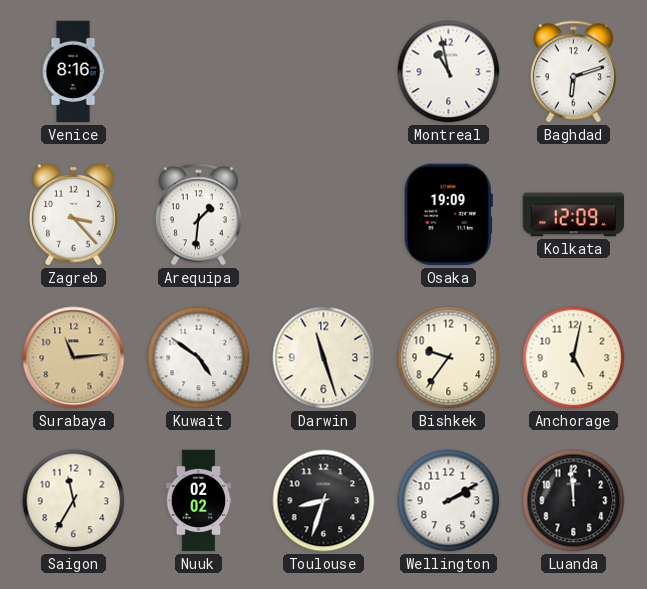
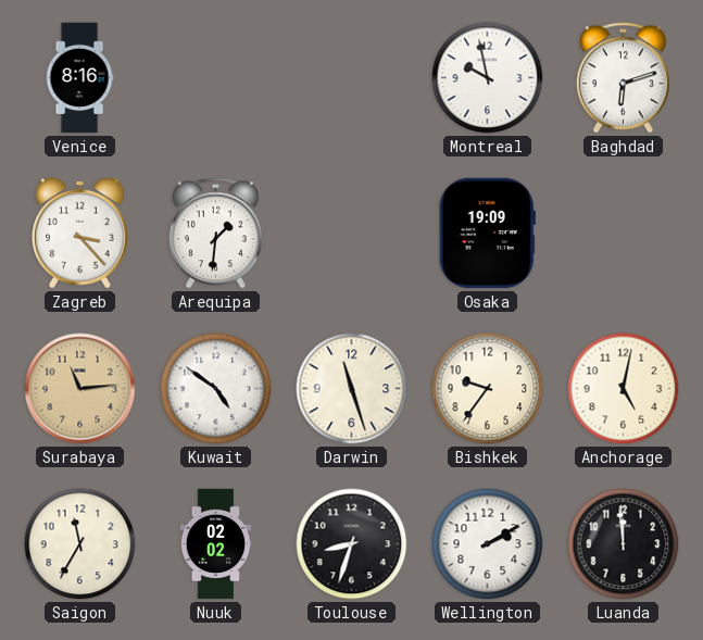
Montreal: 10:58 -> 9:58
Kolkata: 12:09 -> none
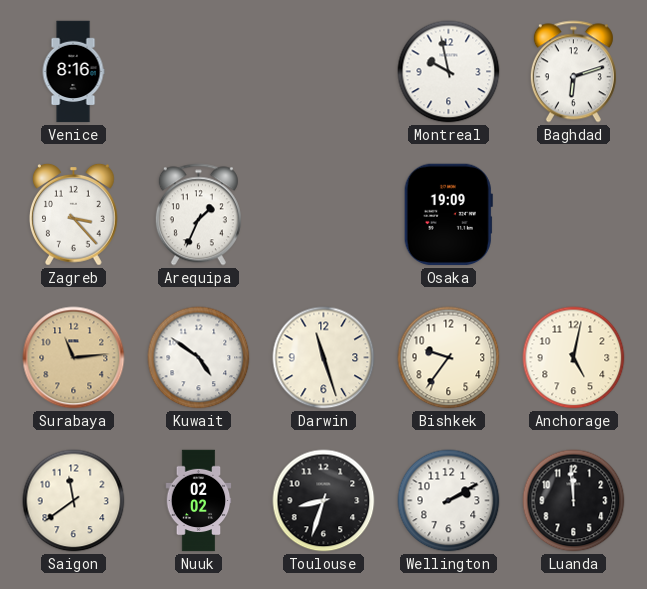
Arequipa: 1:31 -> 1:34
Saigon: 11:35 -> 11:39
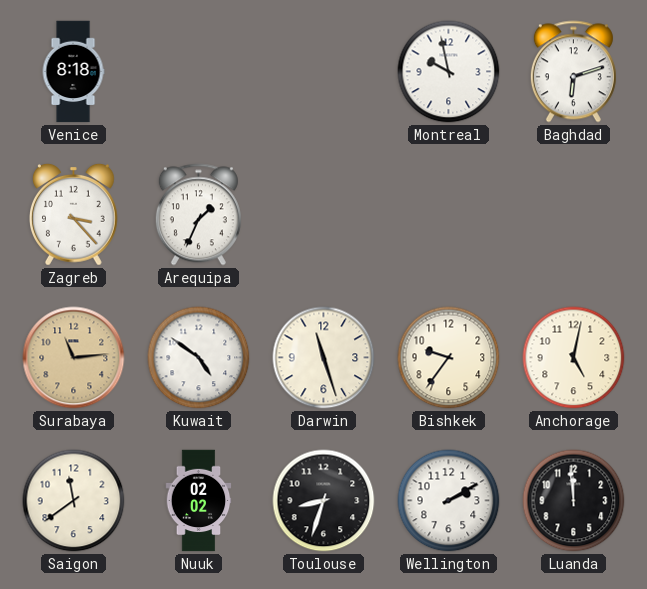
Venice: 8:16 -> 8:18
Osaka: 19:09 -> none
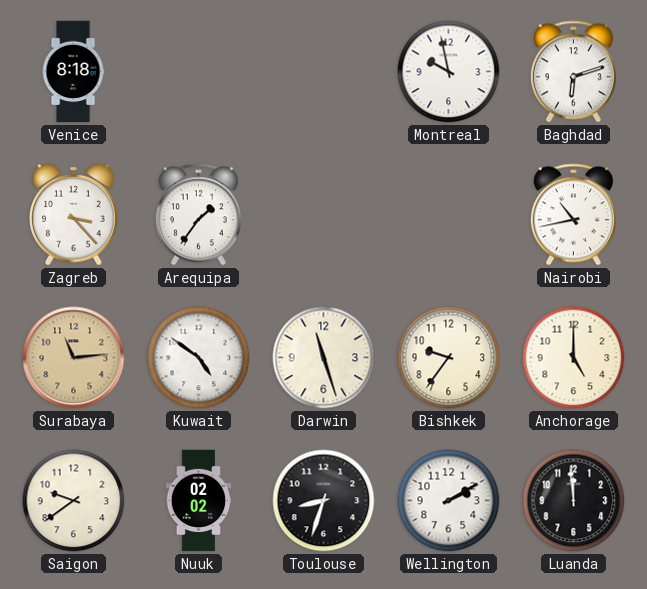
Arequipa: 1:34 -> 1:36
Nairobi: none -> 10:43
Anchorage: 5:02 -> 5:00
Saigon: 11:39 -> 9:39
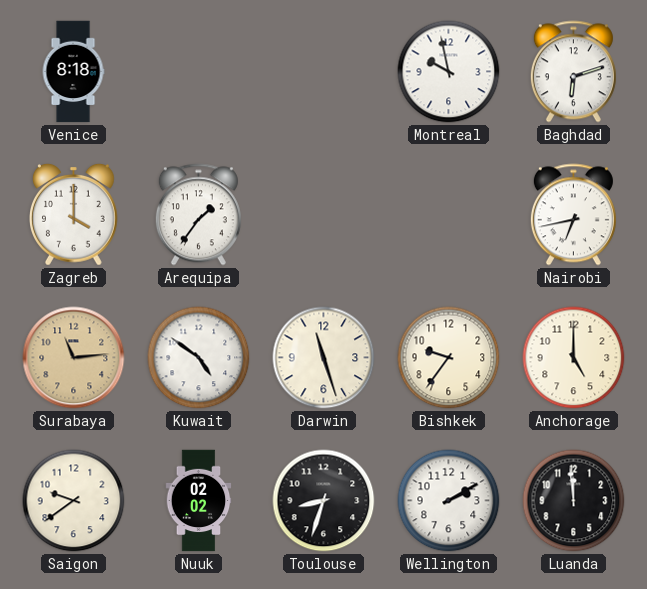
Zagreb: 3:23 -> 4:00
Nairobi: 10:43 -> 6:43
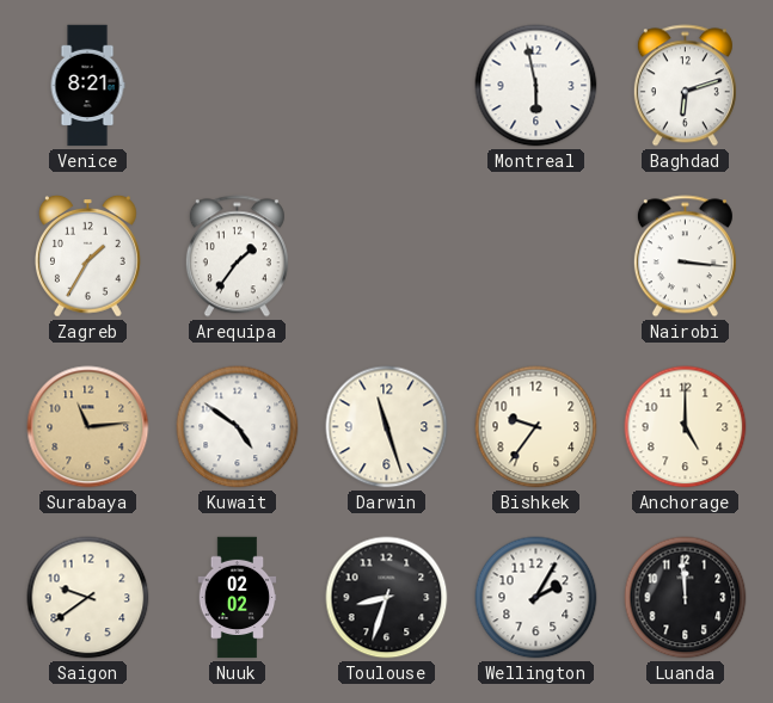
Venice: 8:18 -> 8:21
Montreal: 9:58 -> 5:58
Zagreb: 4:00 -> 1:35
Nairobi: 6:43 -> 3:16
Wellington: 2:10 -> 2:05
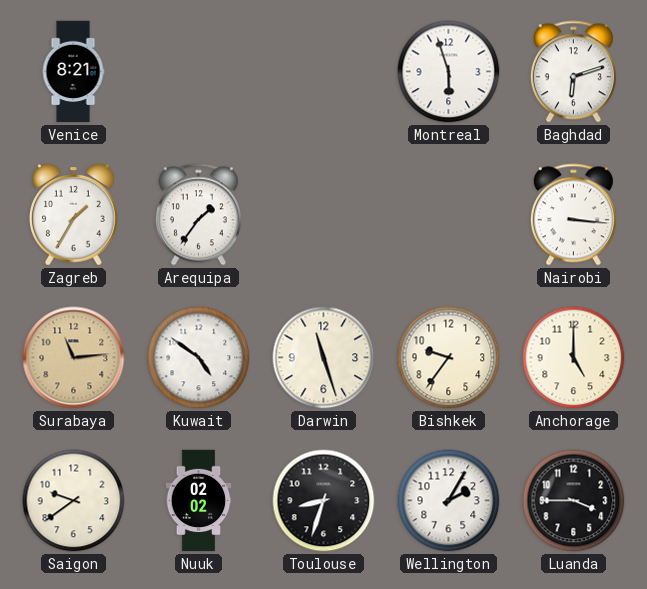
Montreal: 5:58 -> 5:57
Luanda: 11:59 -> 3:45
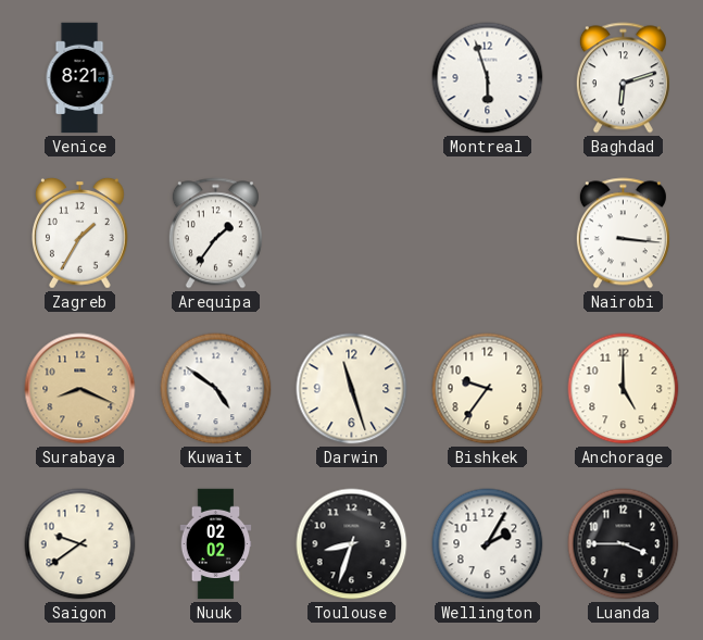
Surabaya: 11:14 -> 8:19
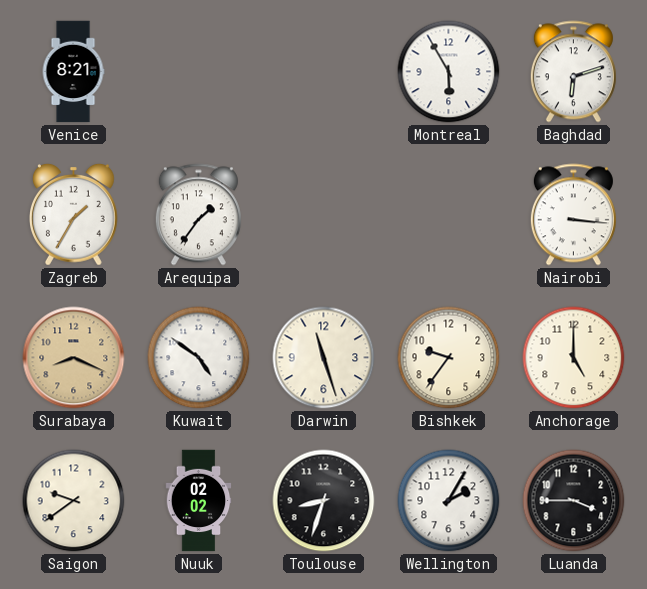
Montreal: 5:57 -> 5:55
